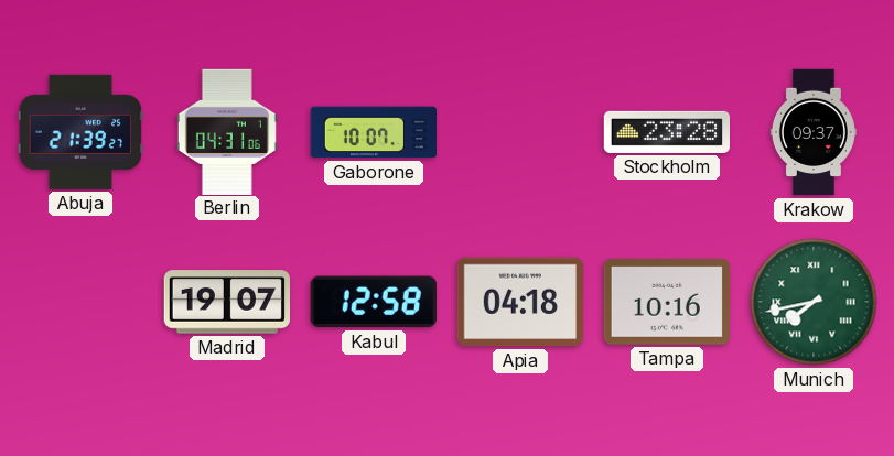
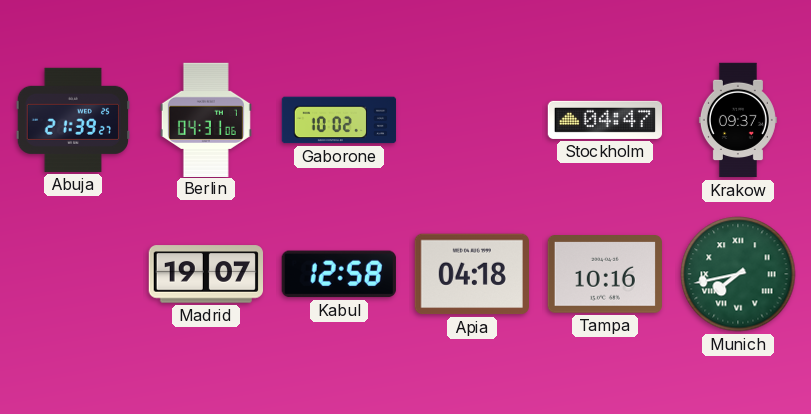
Gaborone: 10:07 -> 10:02
Stockholm: 23:28 -> 04:47
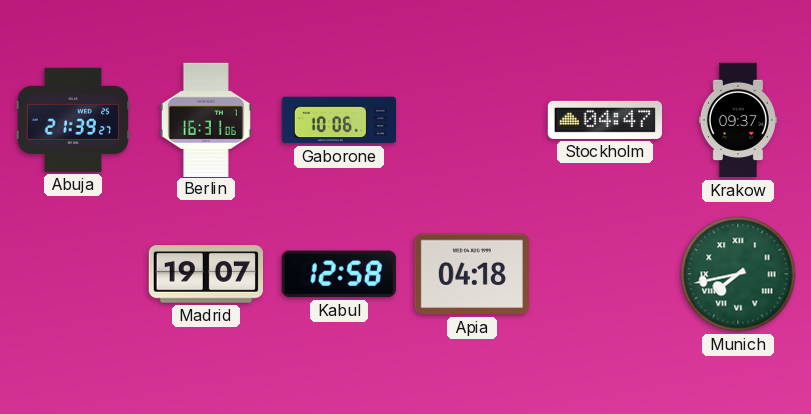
Berlin: 04:31 -> 16:31
Gaborone: 10:02 -> 10:06
Tampa: 10:16 -> none
